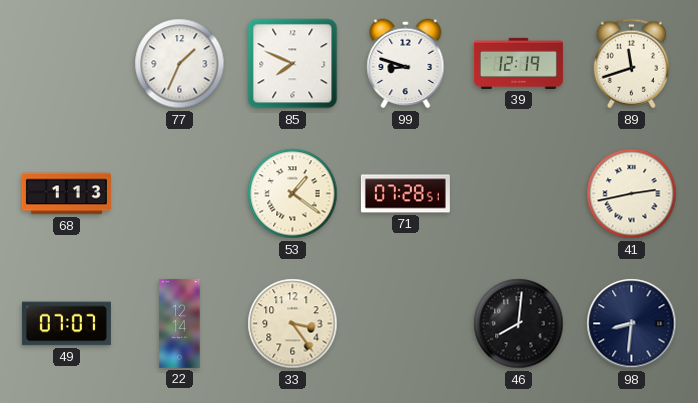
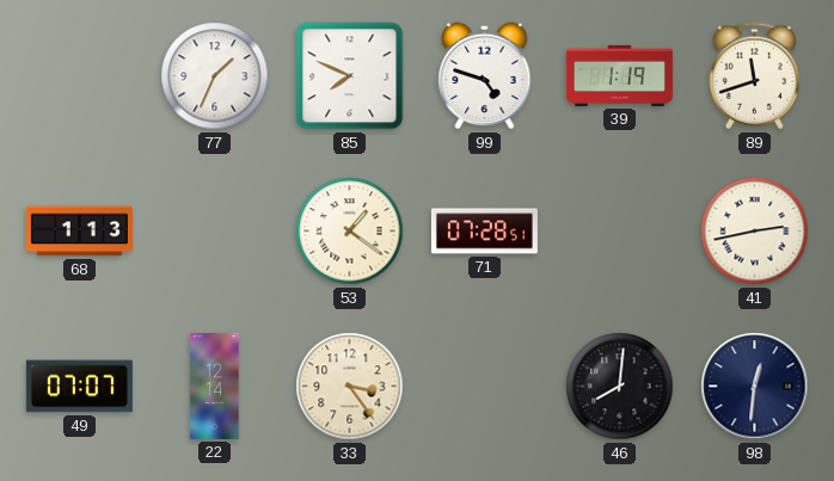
99: 8:48 -> 4:48
39: 12:19 -> 1:19
98: 8:31 -> 12:31
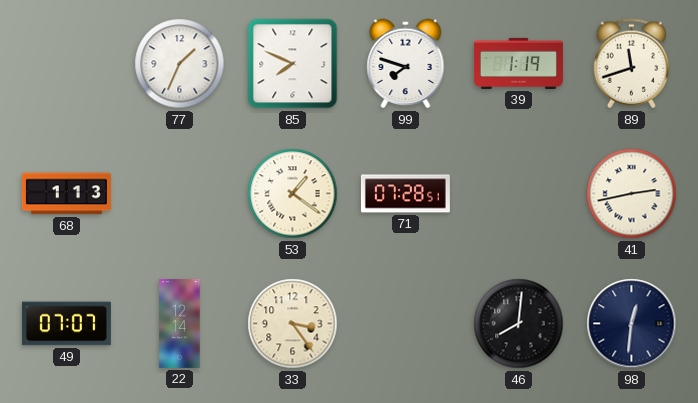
99: 4:48 -> 7:48
